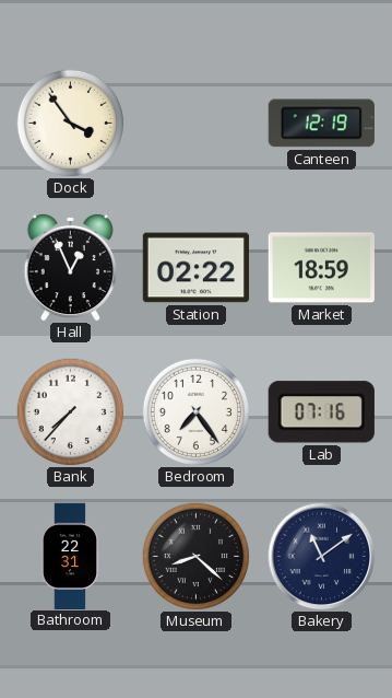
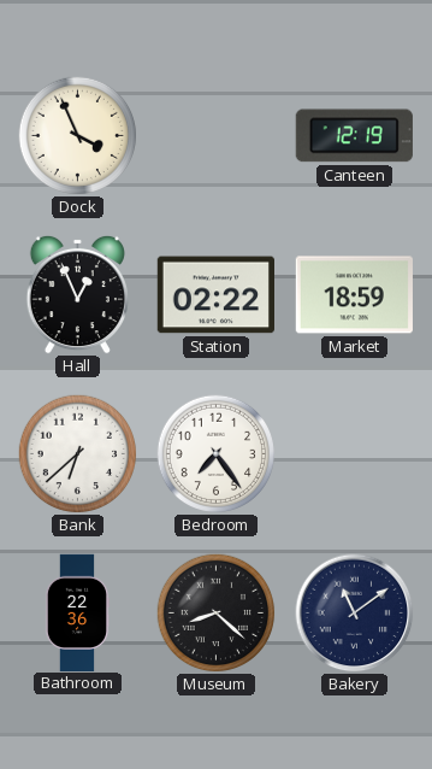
Dock: 3:54 -> 3:56
Bank: 7:37 -> 6:38
Lab: 07:16 -> none
Bathroom: 22:31 -> 22:36
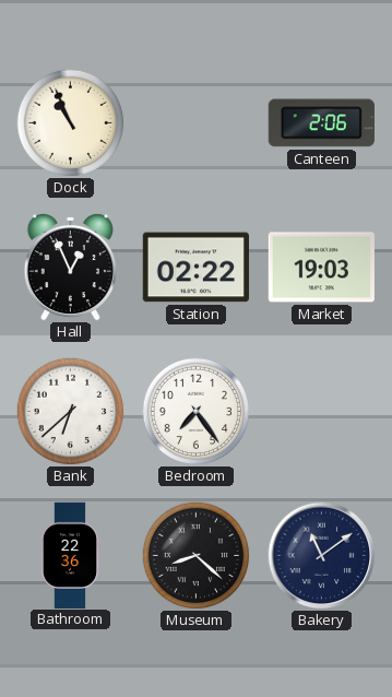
Dock: 3:56 -> 10:56
Canteen: 12:19 -> 2:06
Market: 18:59 -> 19:03
